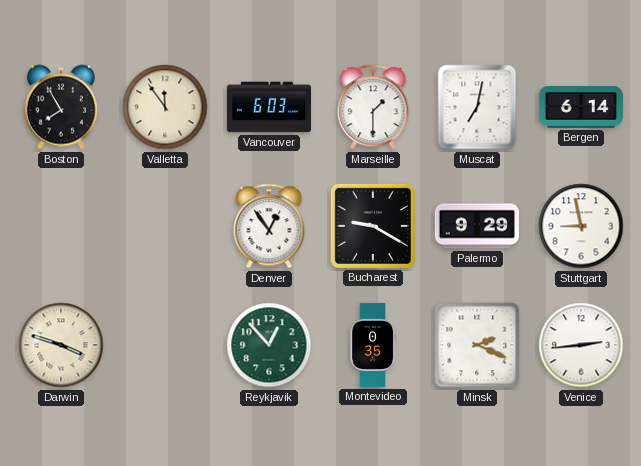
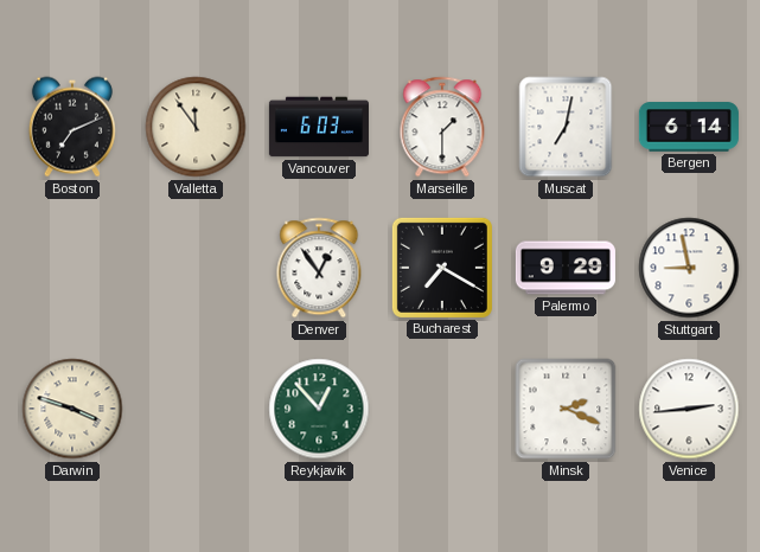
Boston: 7:55 -> 7:11
Bucharest: 9:20 -> 7:20
Montevideo: 0:35 -> none
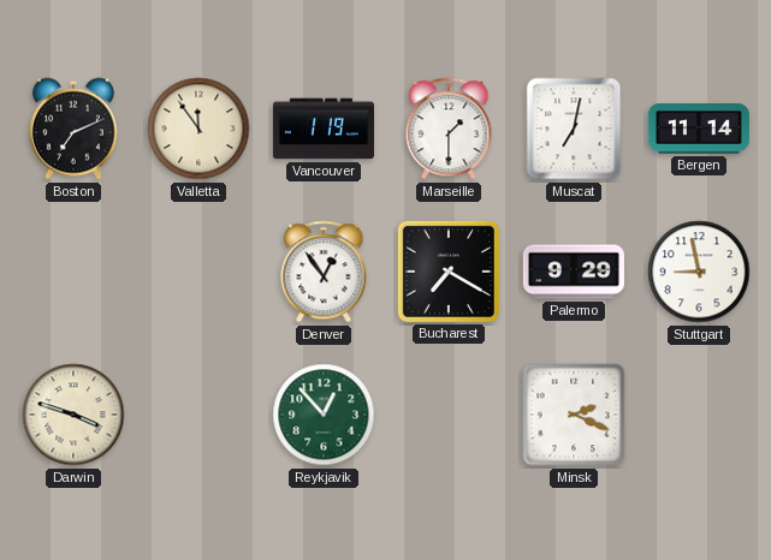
Vancouver: 6:03 -> 1:19
Bergen: 6:14 -> 11:14
Venice: 2:44 -> none
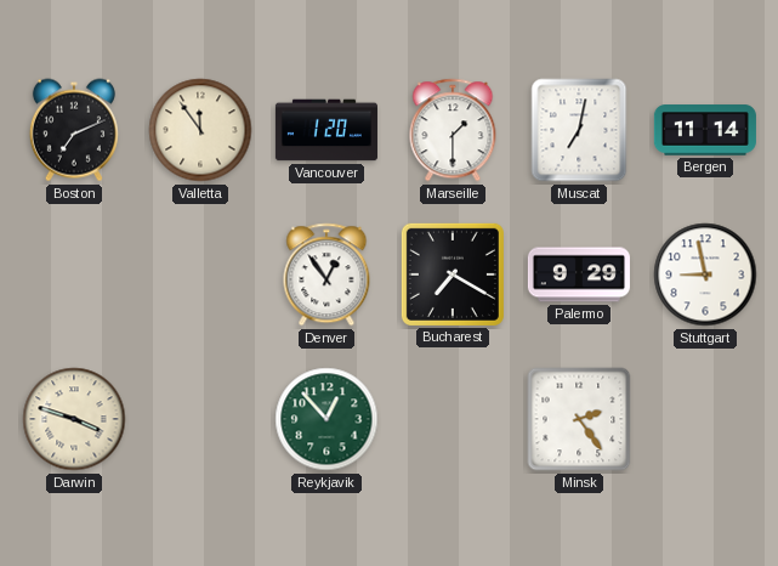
Vancouver: 1:19 -> 1:20
Minsk: 2:19 -> 2:24
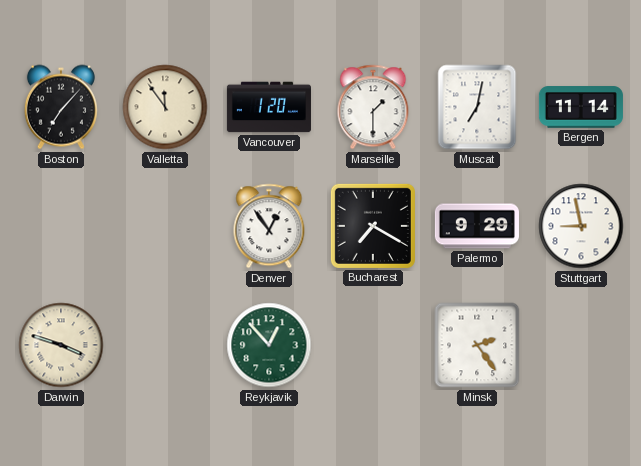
Boston: 7:11 -> 7:07
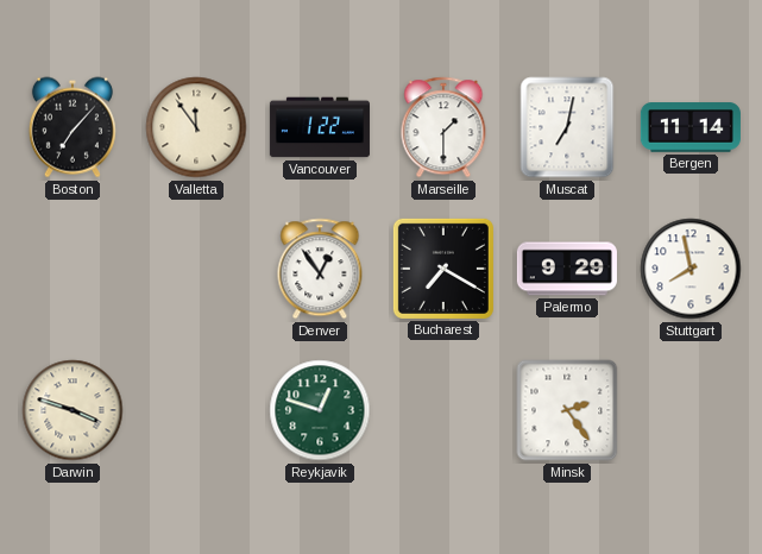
Vancouver: 1:20 -> 1:22
Stuttgart: 8:58 -> 7:58
Reykjavik: 12:53 -> 12:48
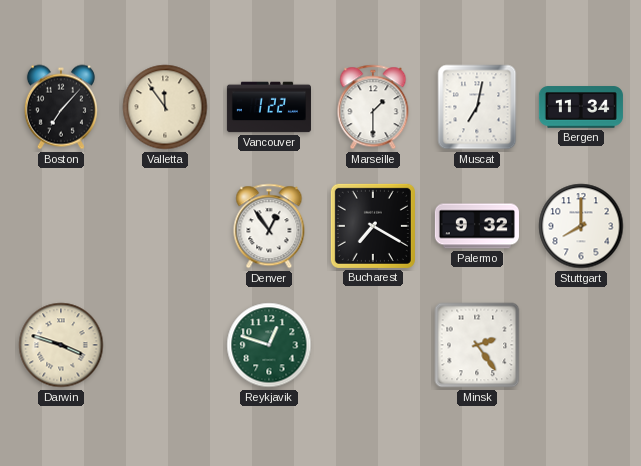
Bergen: 11:14 -> 11:34
Palermo: 9:29 -> 9:32
Stuttgart: 7:58 -> 8:00
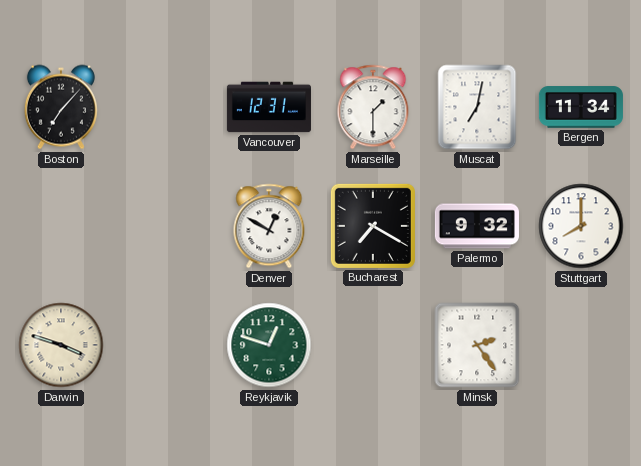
Valletta: 11:54 -> none
Vancouver: 1:22 -> 12:31
Denver: 12:54 -> 12:50
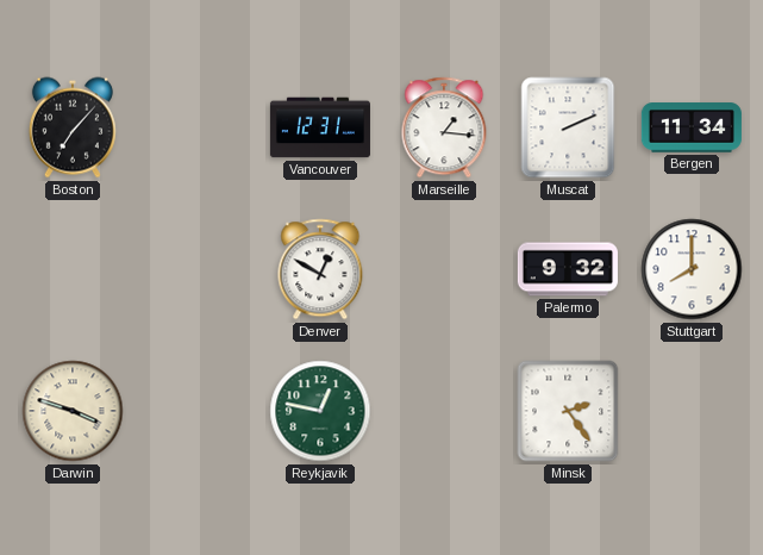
Marseille: 1:30 -> 1:16
Muscat: 7:02 -> 2:11
Bucharest: 7:20 -> none
Reykjavik: 12:48 -> 12:47
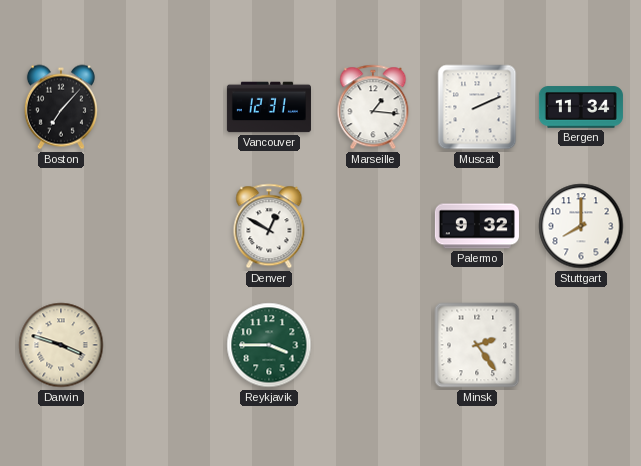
Reykjavik: 12:47 -> 3:45
